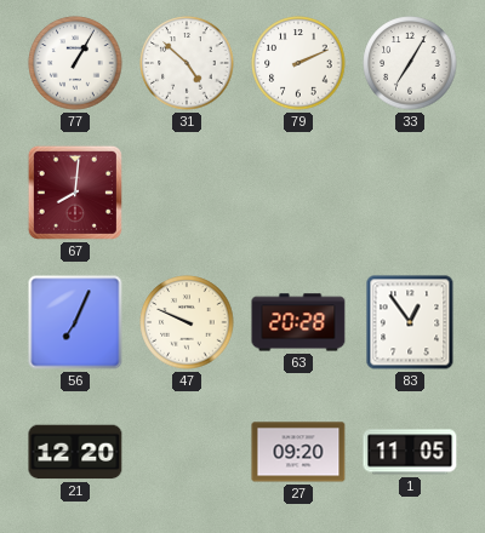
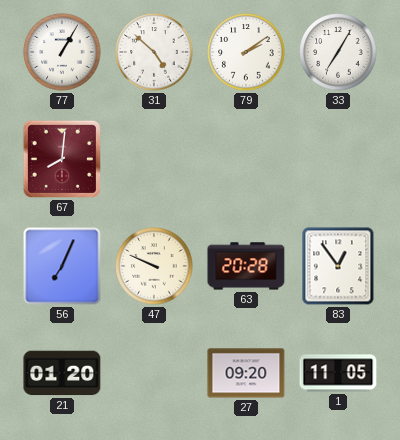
79: 2:11 -> 2:09
21: 12:20 -> 01:20
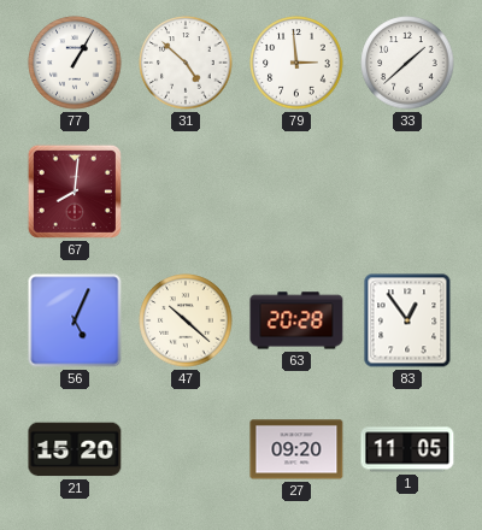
79: 2:09 -> 2:59
33: 7:05 -> 1:38
56: 7:04 -> 5:04
47: 9:49 -> 10:22
21: 01:20 -> 15:20
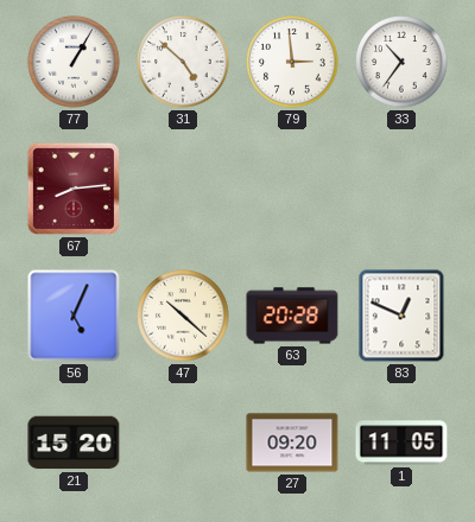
33: 1:38 -> 10:36
67: 8:01 -> 8:14
83: 12:54 -> 12:49
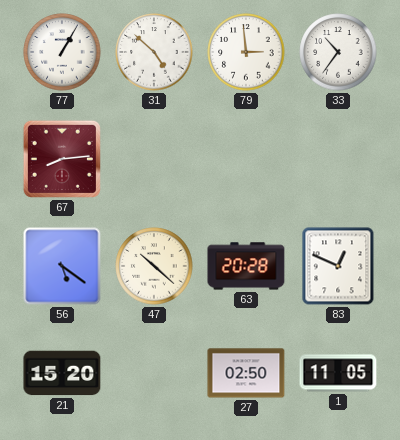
56: 5:04 -> 5:21
27: 09:20 -> 02:50
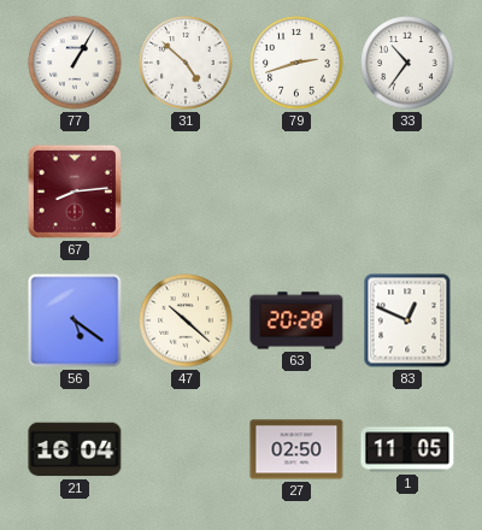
79: 2:59 -> 2:42
21: 15:20 -> 16:04
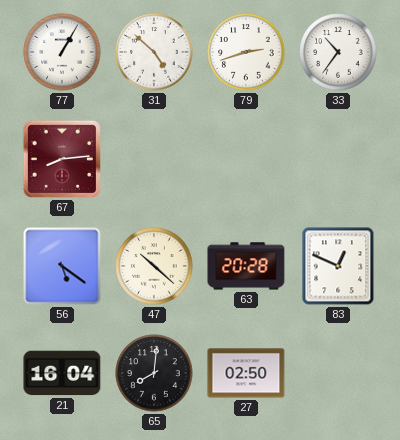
65: none -> 8:01
1: 11:05 -> none
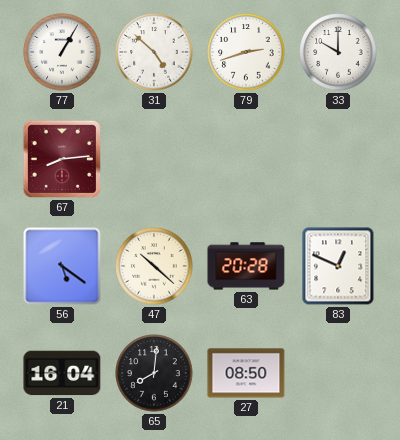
33: 10:36 -> 10:00
27: 02:50 -> 08:50
